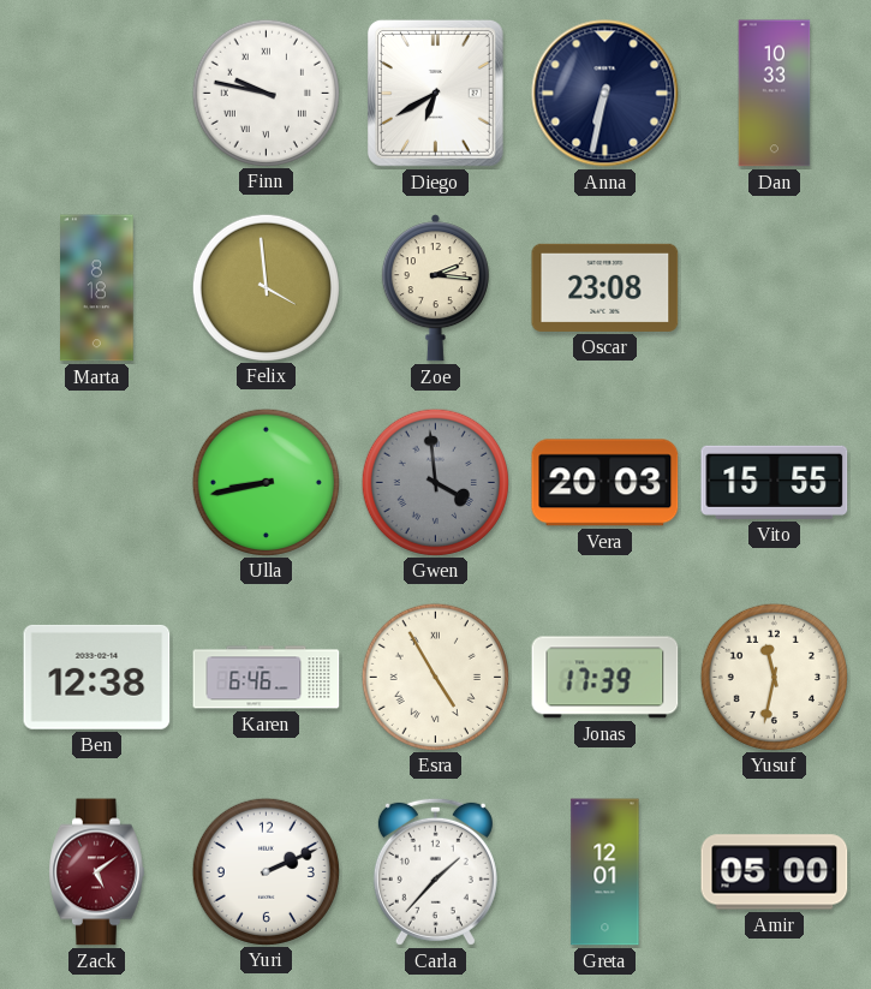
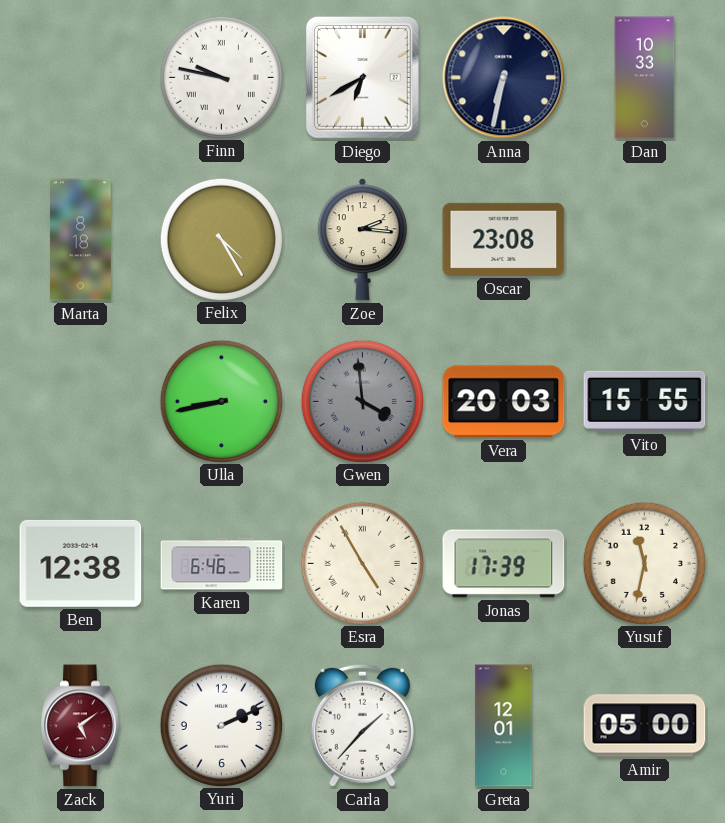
Felix: 3:59 -> 4:25
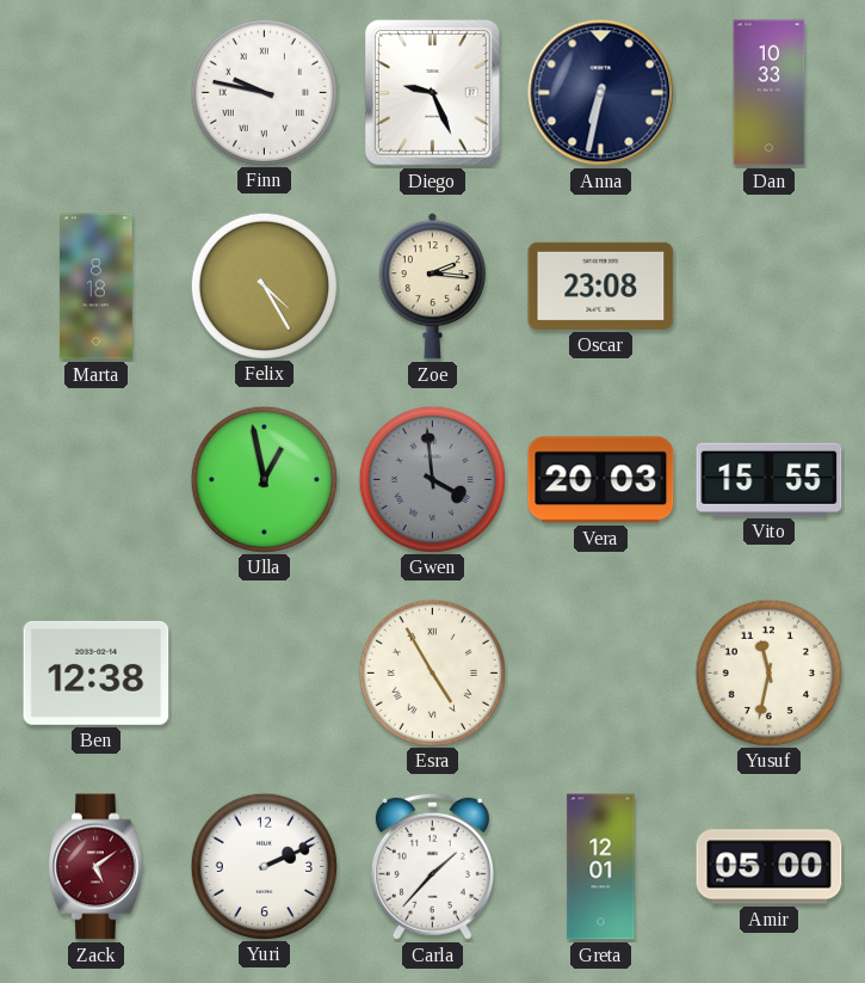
Diego: 6:40 -> 9:26
Ulla: 8:43 -> 12:58
Karen: 6:46 -> none
Jonas: 17:39 -> none
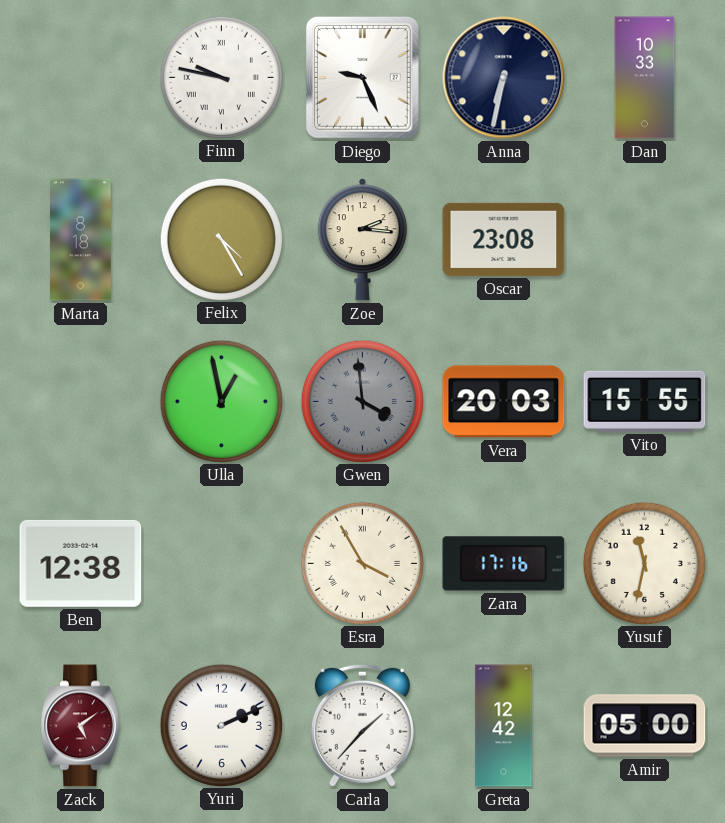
Esra: 4:55 -> 3:55
Zara: none -> 17:16
Greta: 12:01 -> 12:42
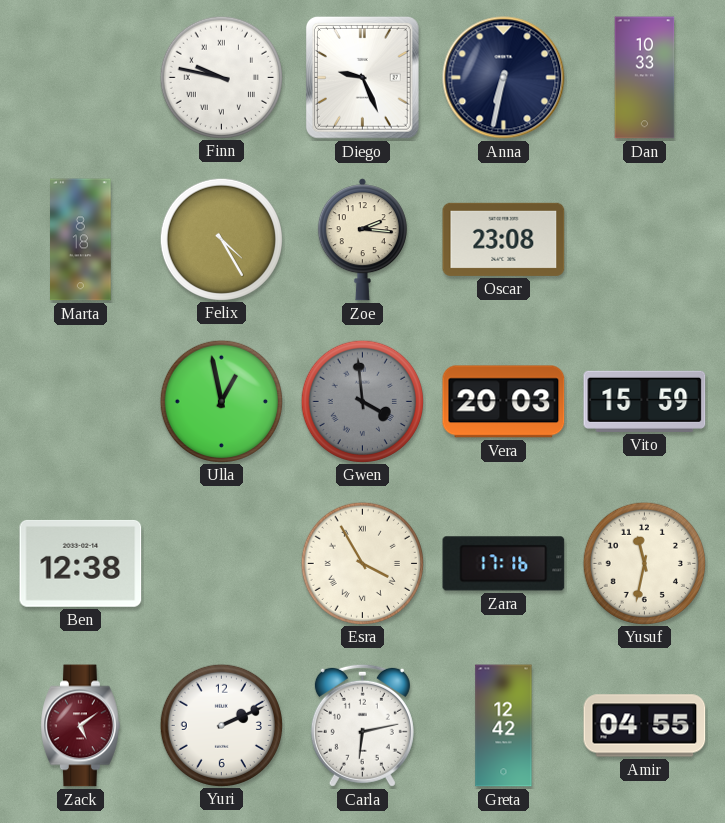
Vito: 15:55 -> 15:59
Carla: 1:37 -> 6:13
Amir: 05:00 -> 04:55
